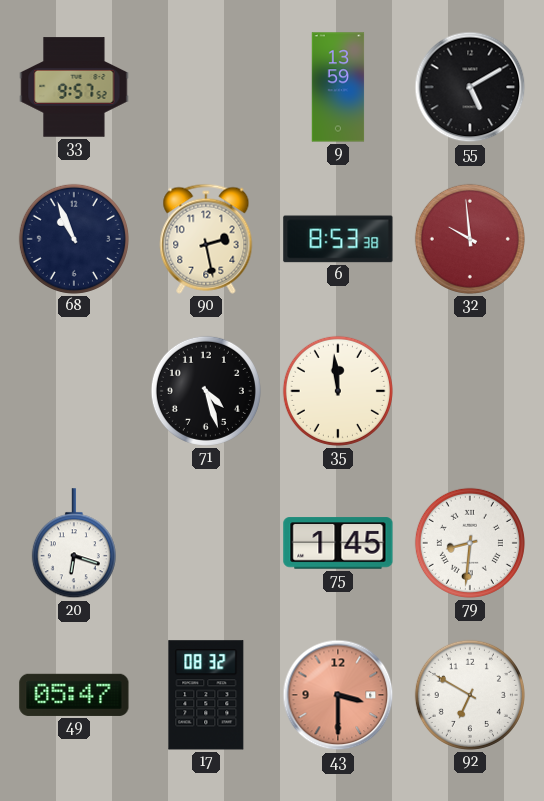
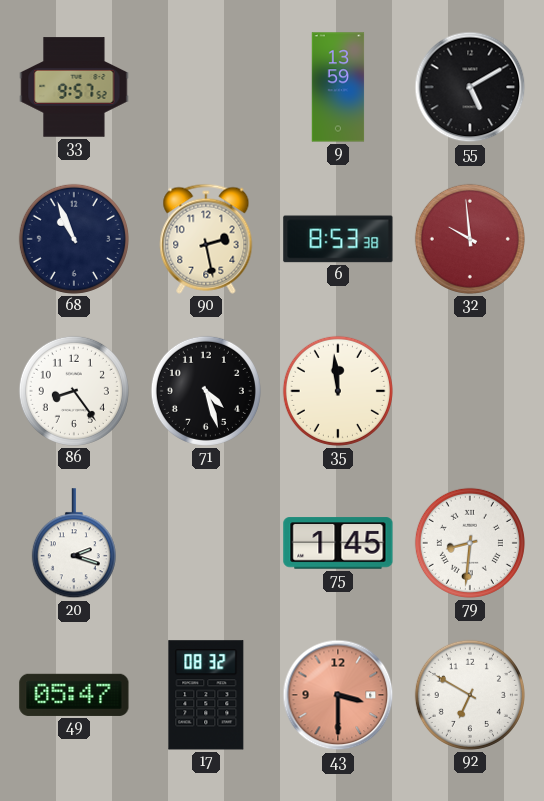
86: none -> 8:24
20: 6:18 -> 2:18
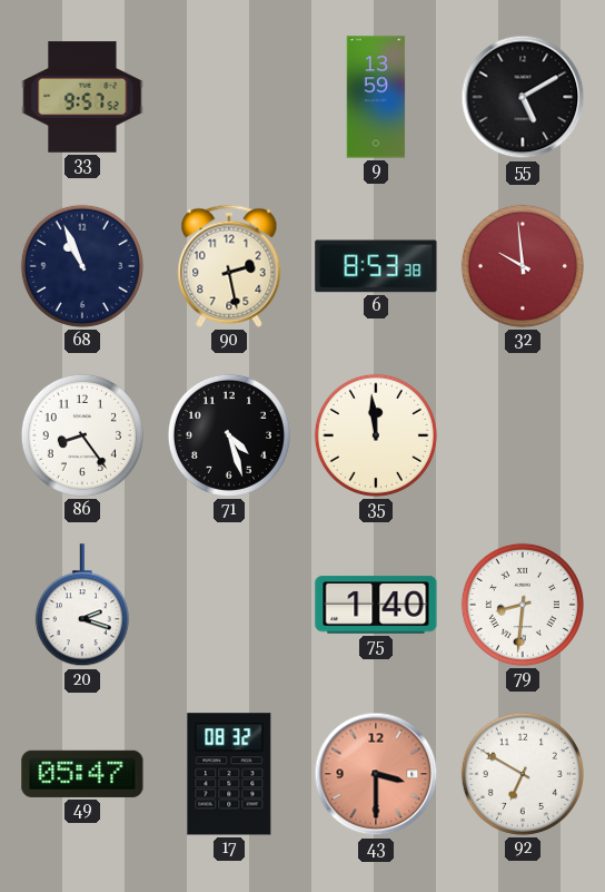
75: 1:45 -> 1:40
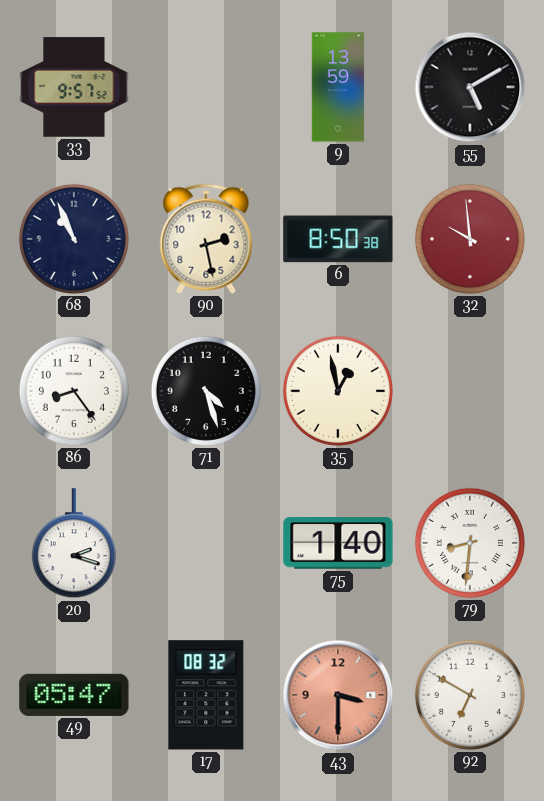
6: 8:53 -> 8:50
35: 11:59 -> 12:58
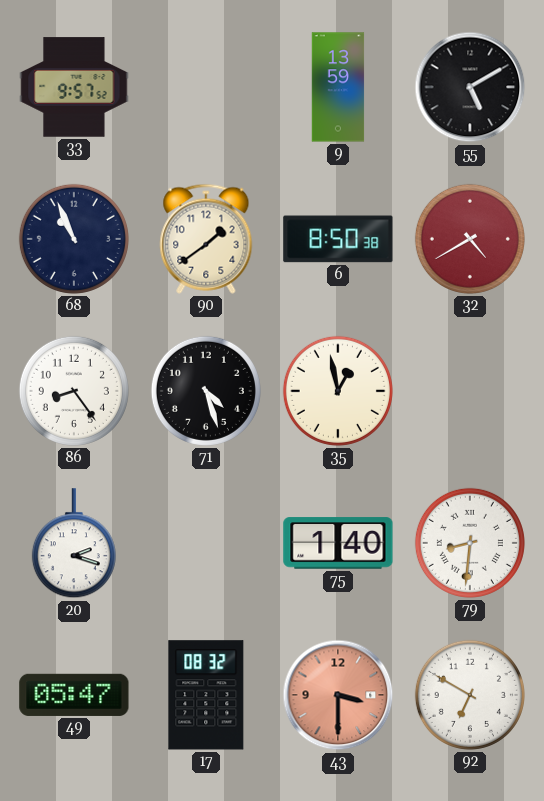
90: 2:28 -> 1:39
32: 9:59 -> 4:40
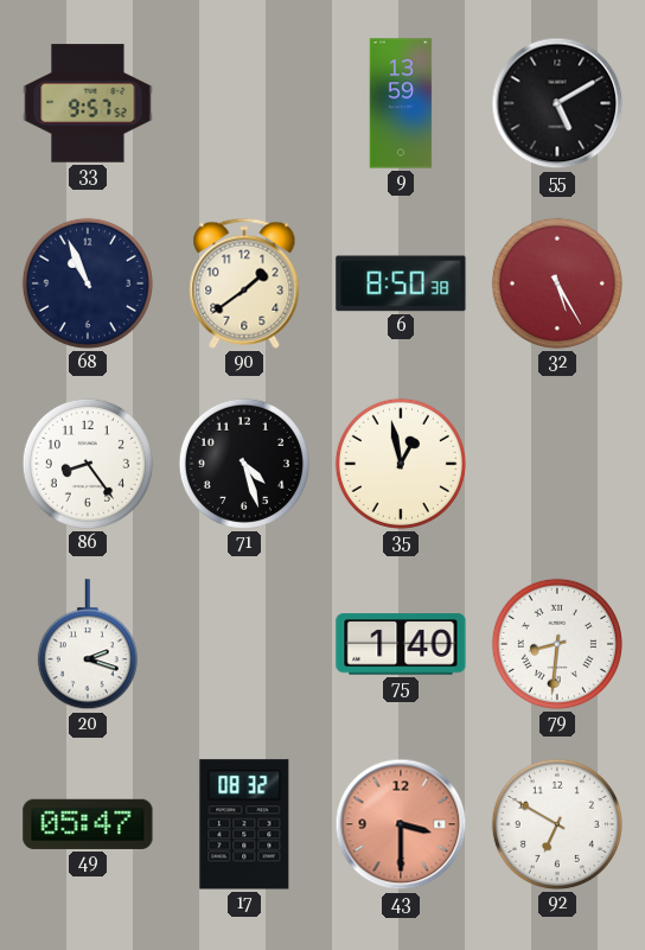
32: 4:40 -> 5:25
